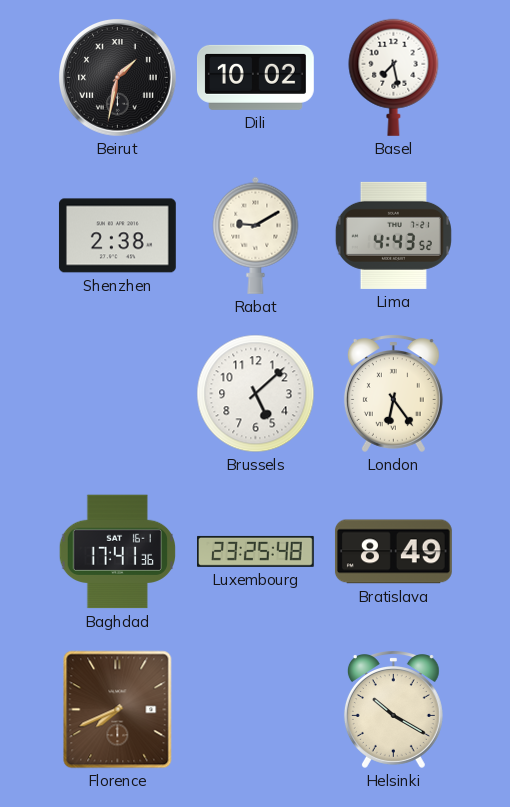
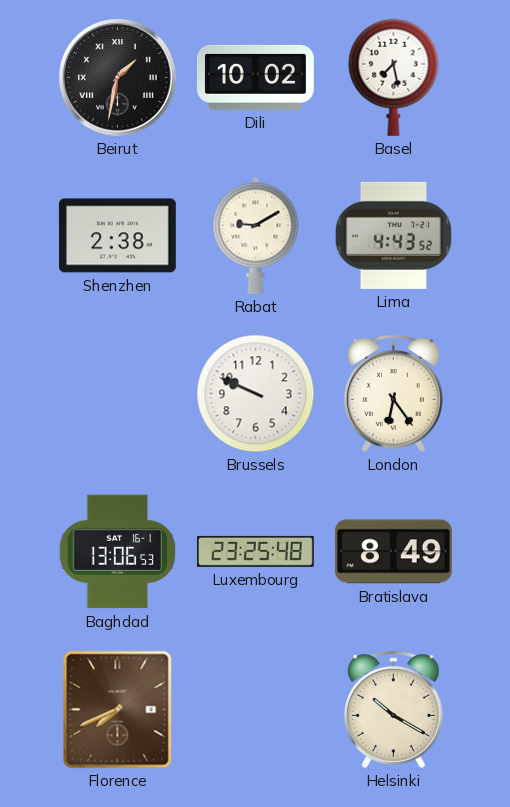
Brussels: 5:08 -> 9:49
Baghdad: 17:41 -> 13:06
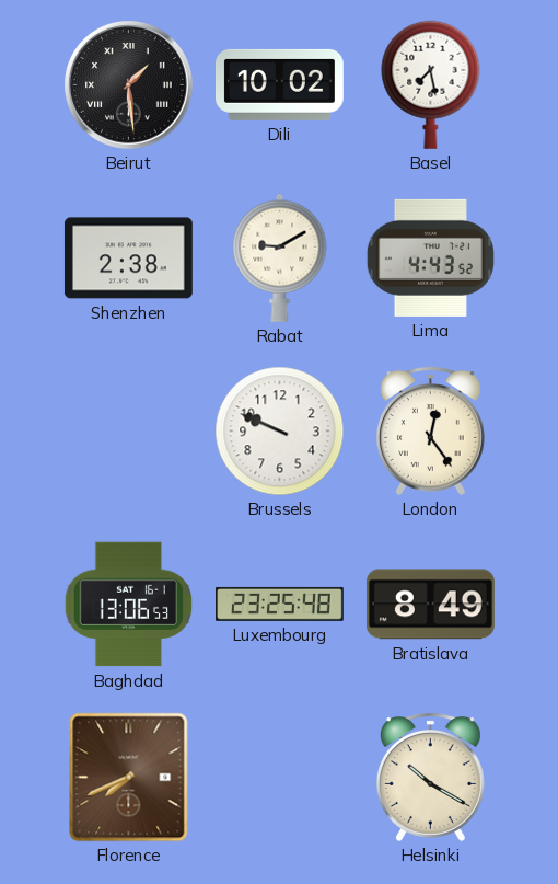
Beirut: 1:32 -> 1:29
London: 6:24 -> 12:24
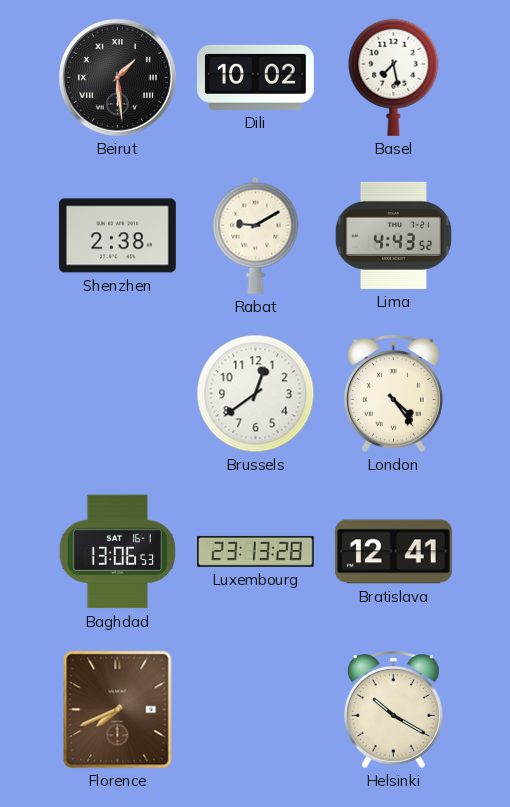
Brussels: 9:49 -> 12:39
London: 12:24 -> 4:24
Luxembourg: 23:25 -> 23:13
Bratislava: 8:49 -> 12:41
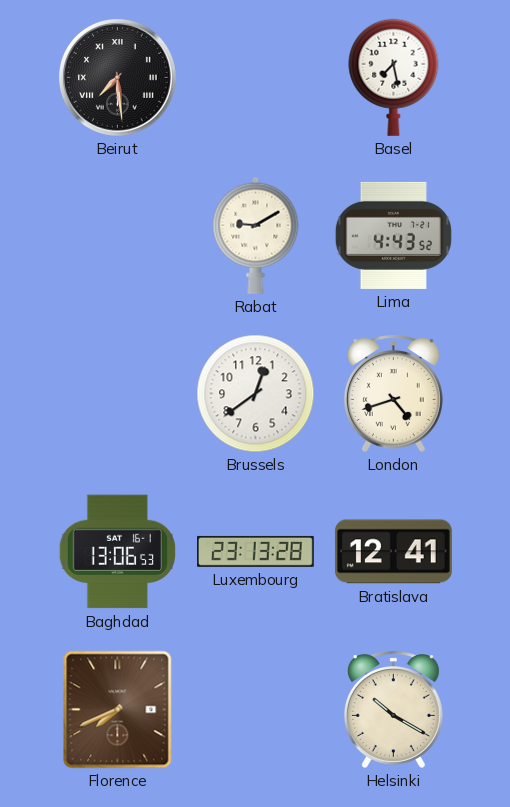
Beirut: 1:29 -> 7:29
Dili: 10:02 -> none
Shenzhen: 2:38 -> none
London: 4:24 -> 4:42
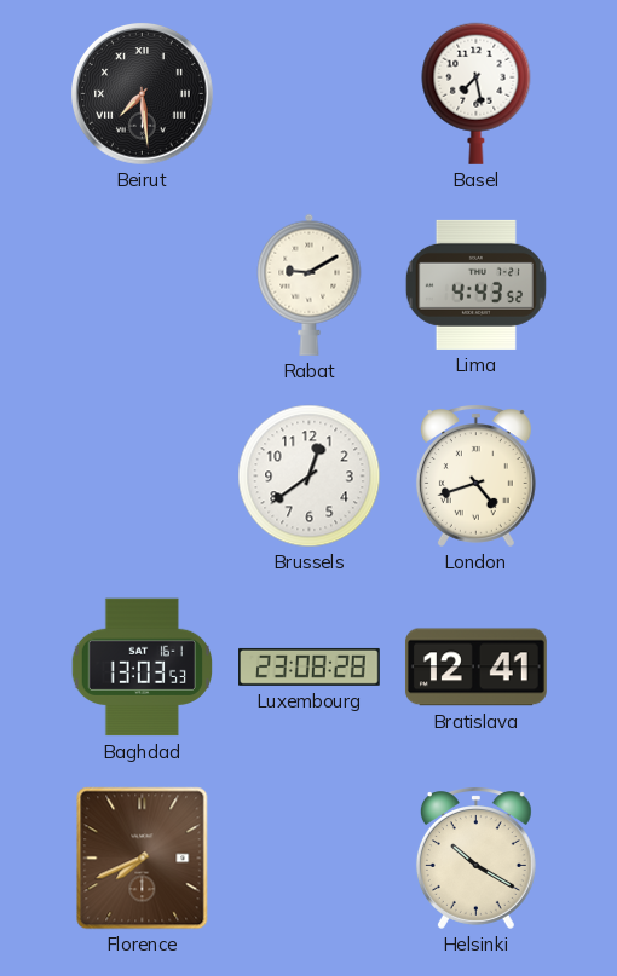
Baghdad: 13:06 -> 13:03
Luxembourg: 23:13 -> 23:08
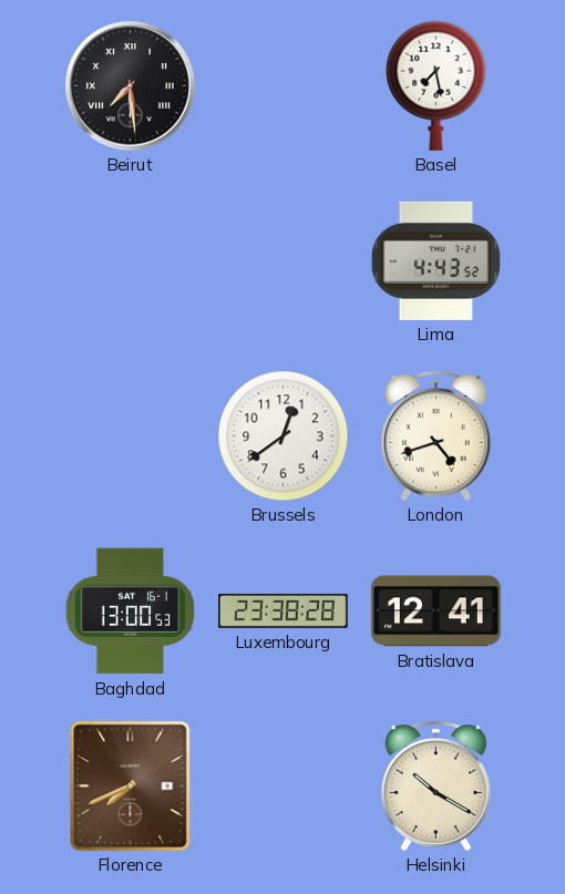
Rabat: 9:10 -> none
Baghdad: 13:03 -> 13:00
Luxembourg: 23:08 -> 23:38
